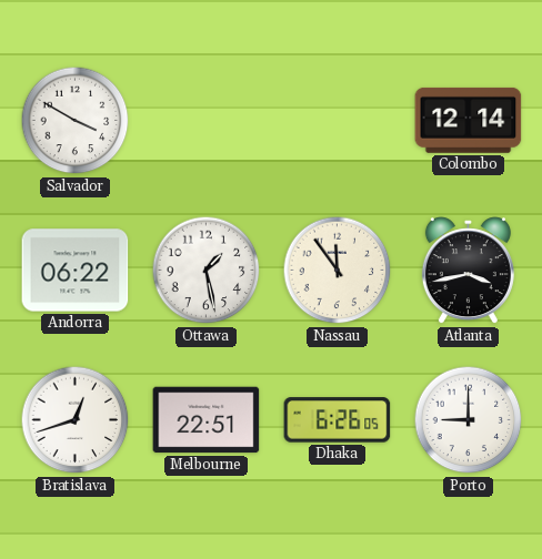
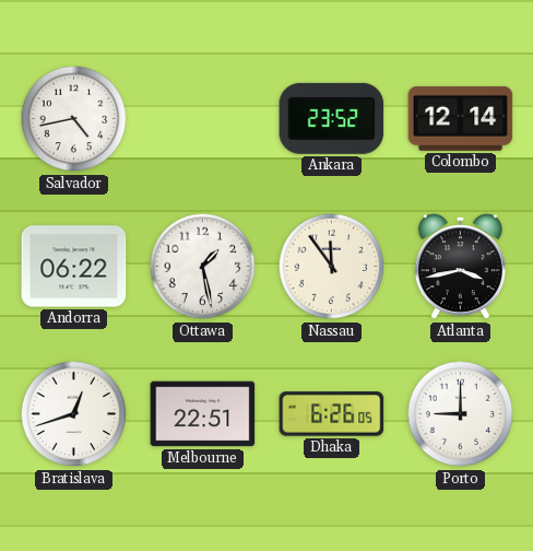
Salvador: 3:50 -> 4:43
Ankara: none -> 23:52
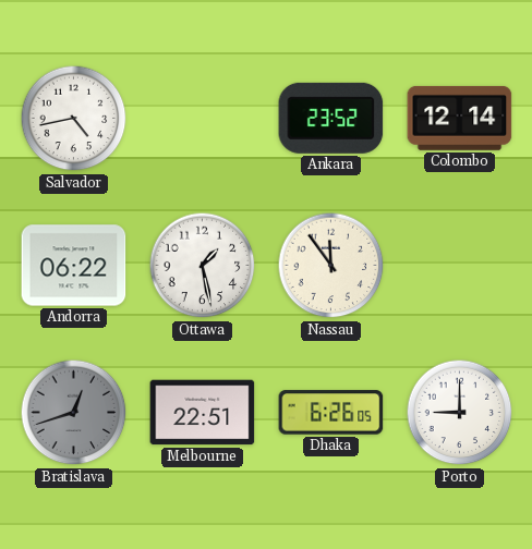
Atlanta: 3:43 -> none
Bratislava dial: white -> grey
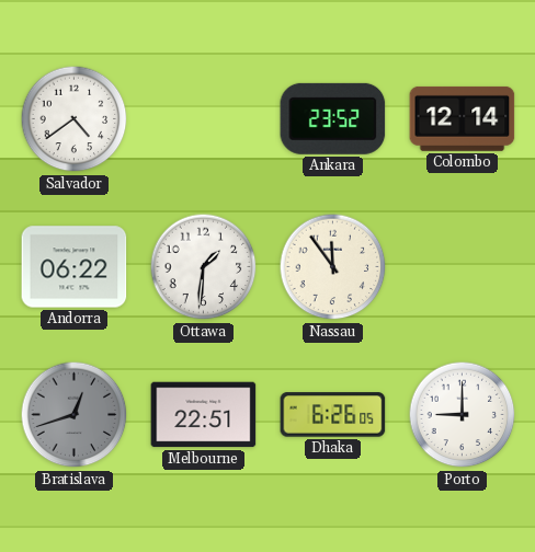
Salvador: 4:43 -> 4:39
Ottawa: 1:28 -> 1:31
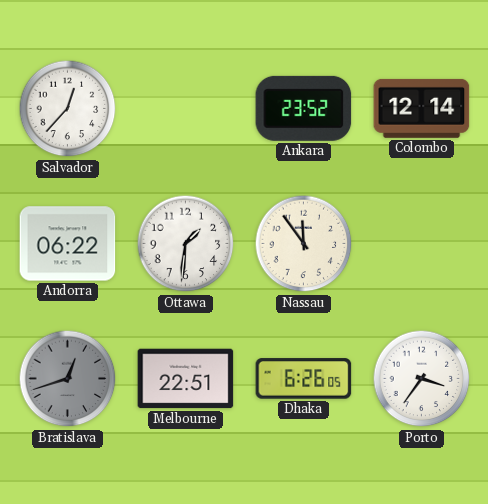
Salvador: 4:39 -> 12:37
Porto: 9:00 -> 3:36
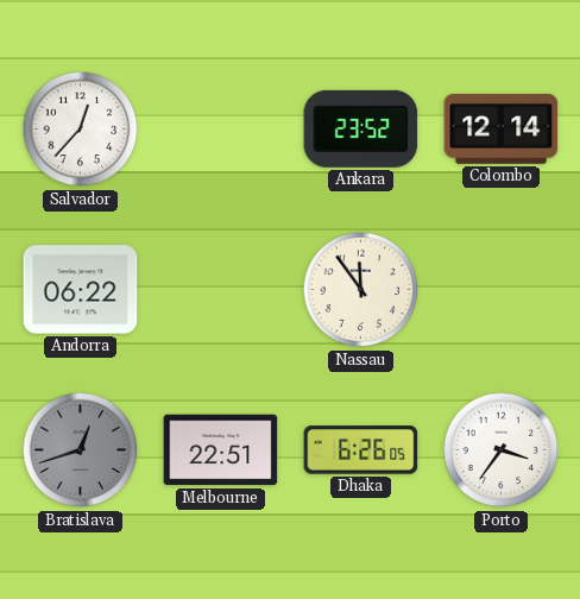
Ottawa: 1:31 -> none
